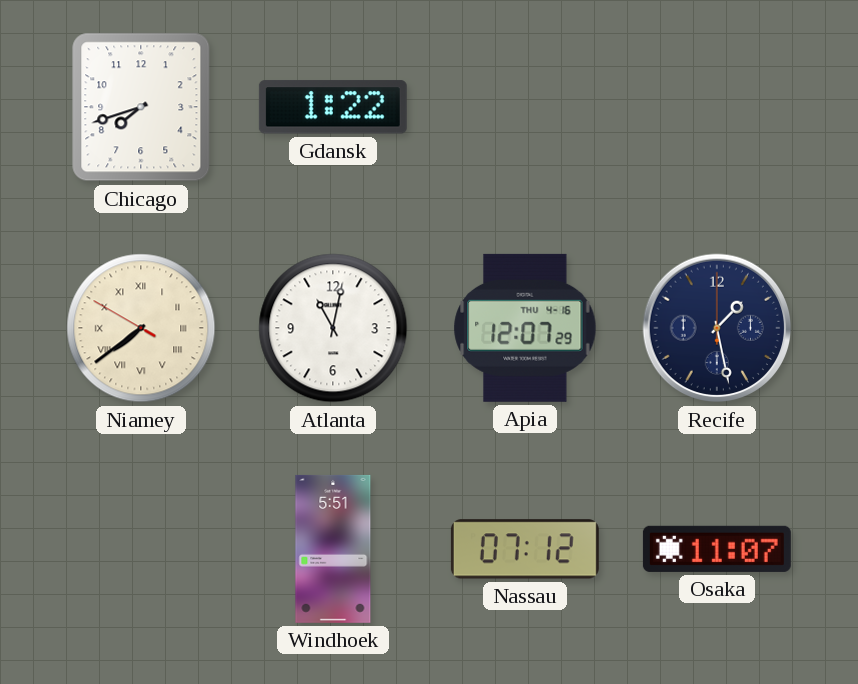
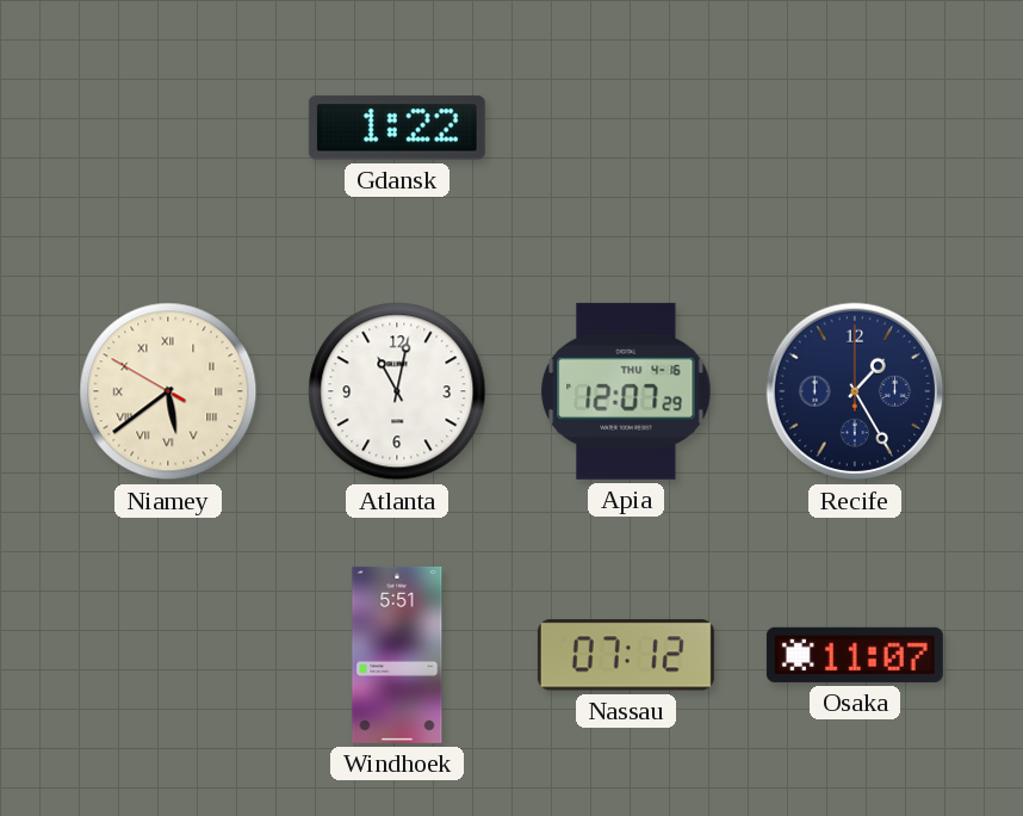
Chicago: 7:42 -> none
Niamey: 7:38 -> 5:38
Recife: 1:28 -> 1:25
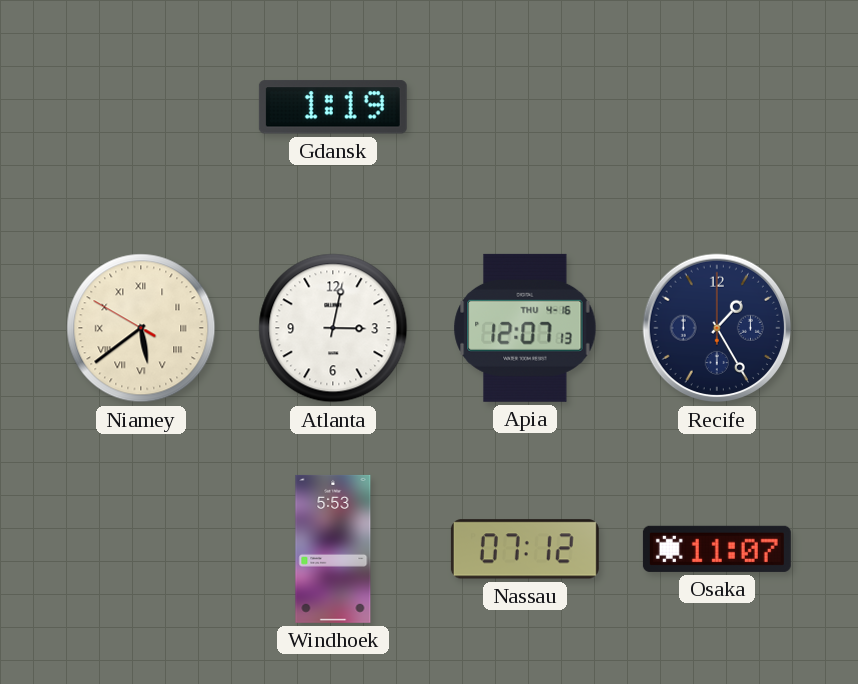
Gdansk: 1:22 -> 1:19
Atlanta: 11:02 -> 3:02
Apia: 12:07:29 -> 12:07:13
Windhoek: 5:51 -> 5:53
